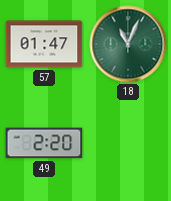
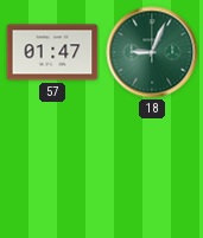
18: 11:04 -> 9:04
49: 2:20 -> none
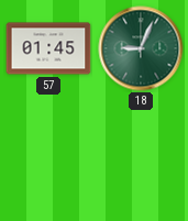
57: 01:47 -> 01:45
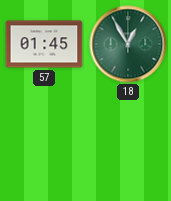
18: 9:04 -> 12:55
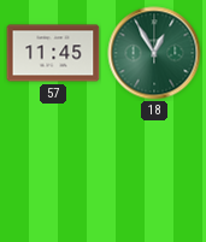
57: 01:45 -> 11:45
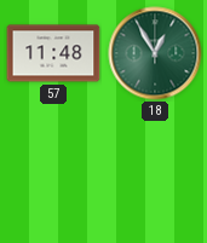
57: 11:45 -> 11:48
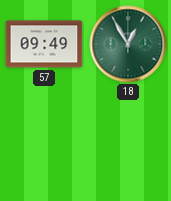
57: 11:48 -> 09:49
